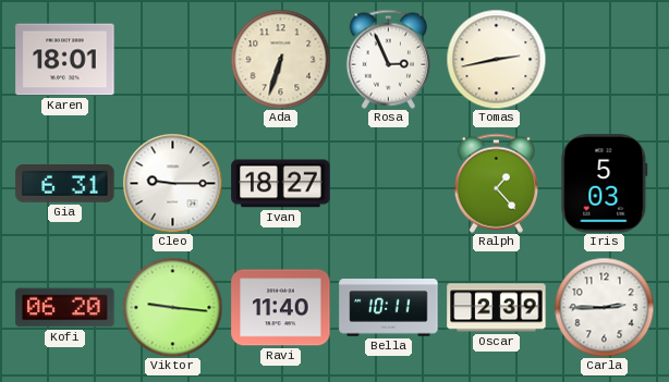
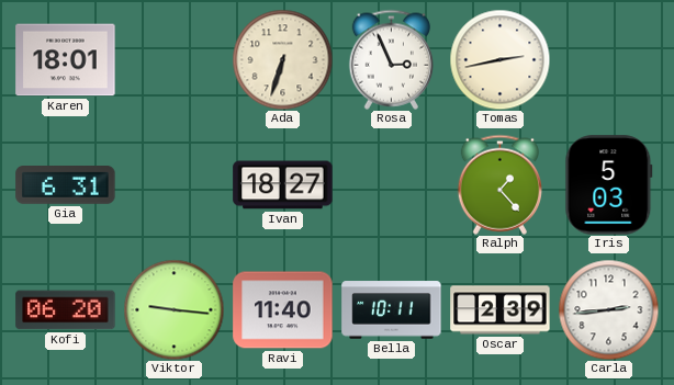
Cleo: 9:15 -> none
Carla: 2:45 -> 2:44
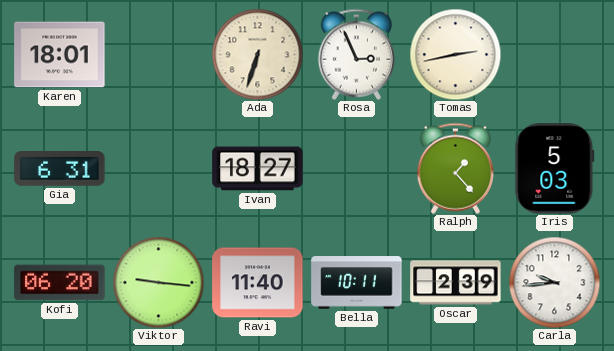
Carla: 2:44 -> 9:44
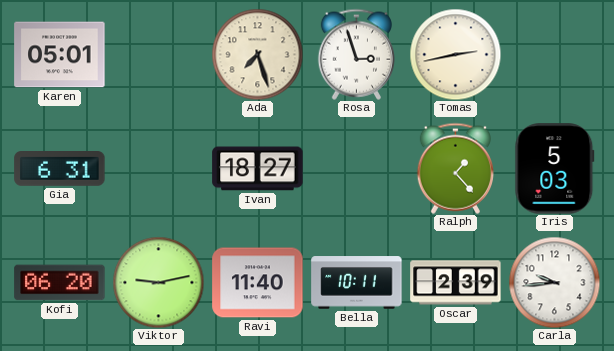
Karen: 18:01 -> 05:01
Ada: 6:33 -> 7:27
Rosa: 2:56 -> 2:57
Viktor: 9:16 -> 9:13
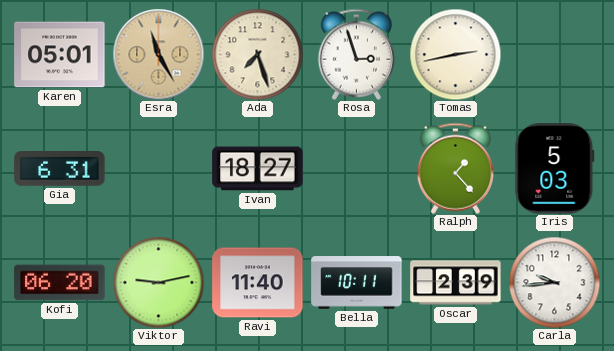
Esra: none -> 11:25
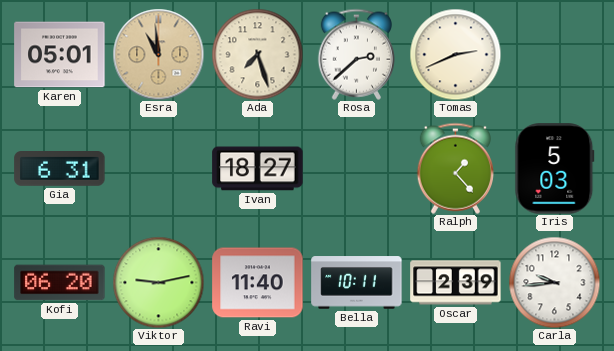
Esra: 11:25 -> 10:59
Rosa: 2:57 -> 2:38
Tomas: 2:43 -> 2:41
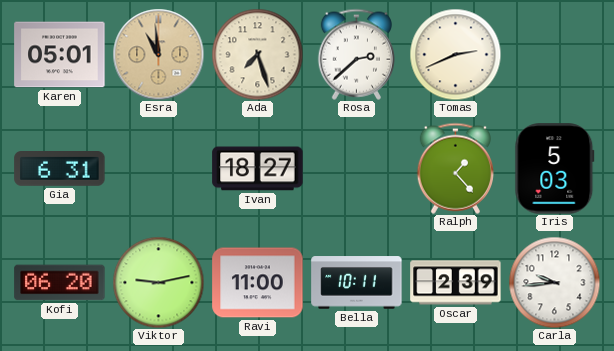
Ravi: 11:40 -> 11:00
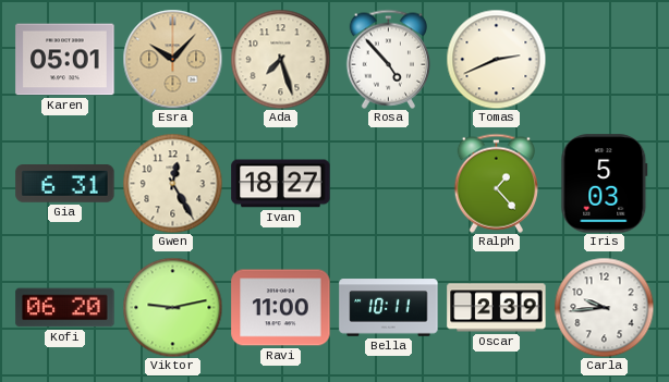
Esra: 10:59 -> 10:07
Rosa: 2:38 -> 4:53
Gwen: none -> 12:25
